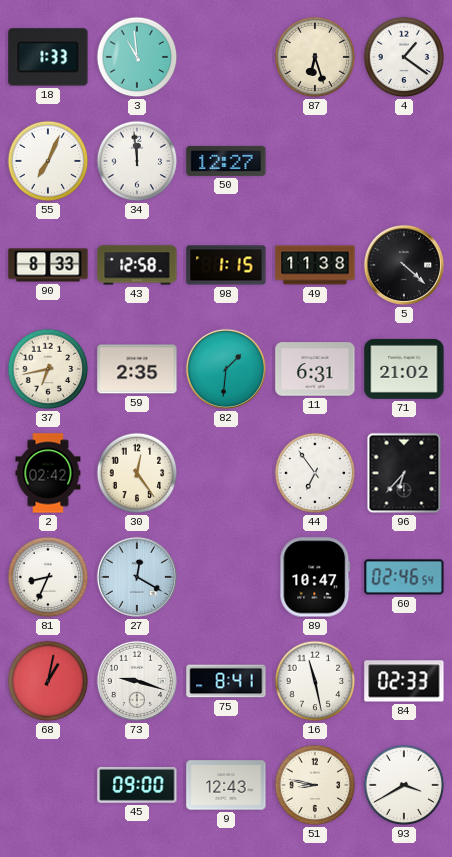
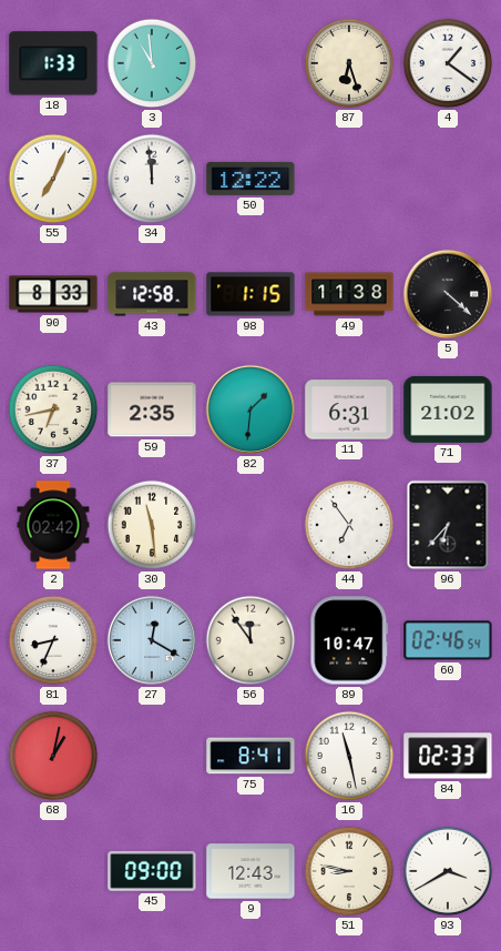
50: 12:27 -> 12:22
30: 12:24 -> 11:29
56: none -> 11:54
73: 9:18 -> none
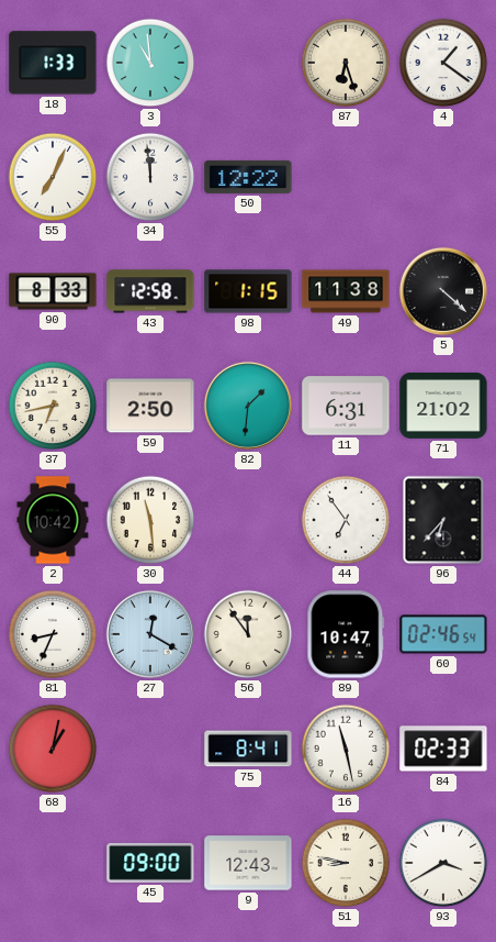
59: 2:35 -> 2:50
2: 02:42 -> 10:42
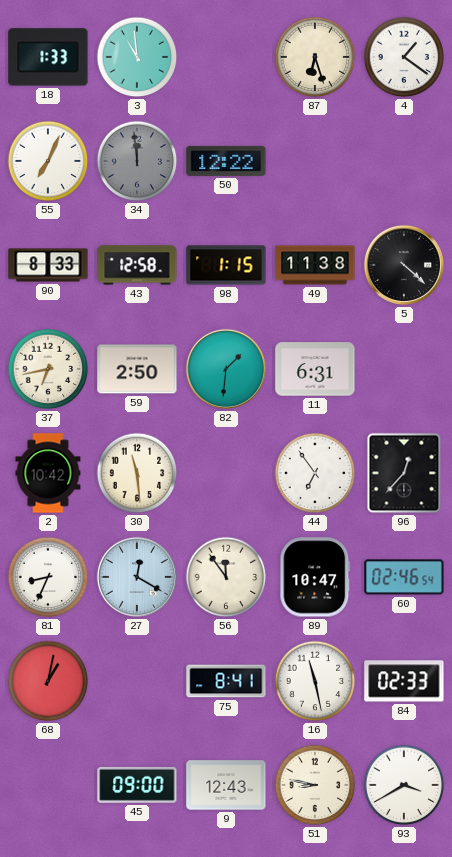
34 dial: white -> grey
71: 21:02 -> none
96: 6:37 -> 12:37
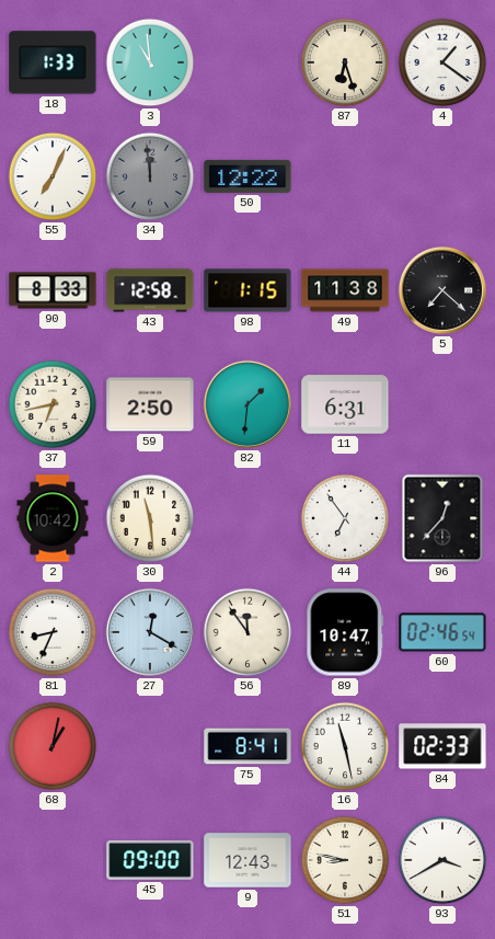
5: 4:22 -> 7:22
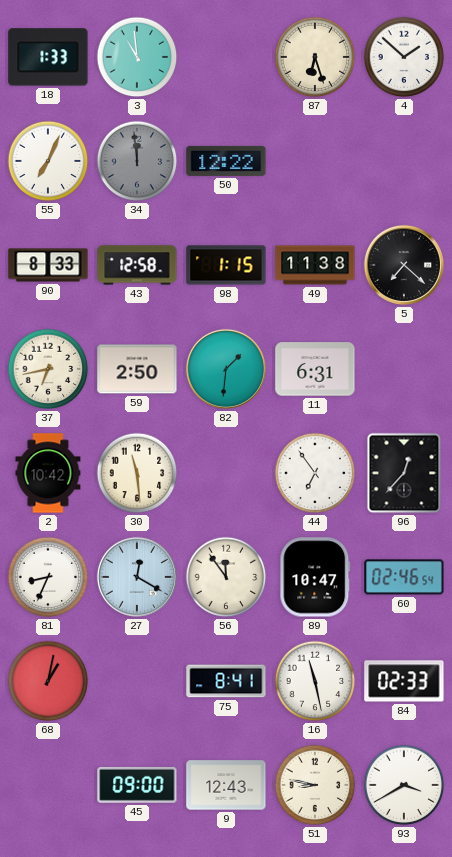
4: 1:21 -> 1:52
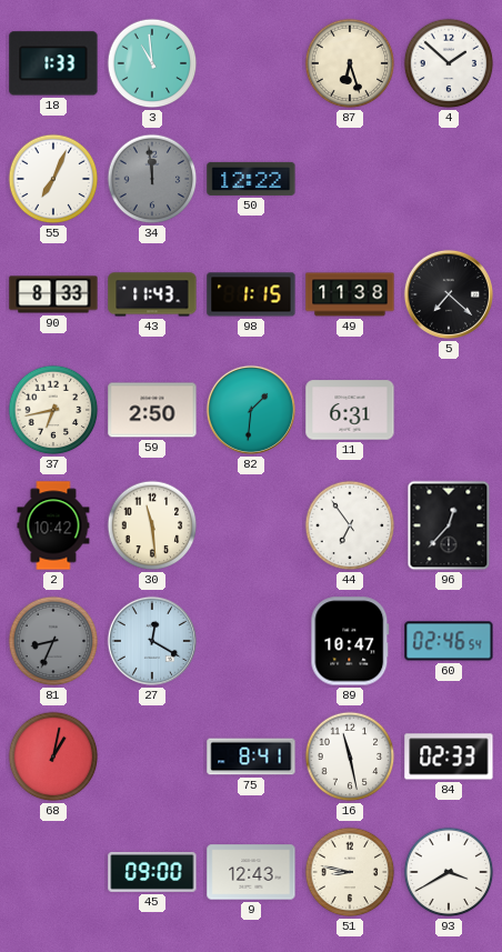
43: 12:58 -> 11:43
81 dial: white -> grey
56: 11:54 -> none
